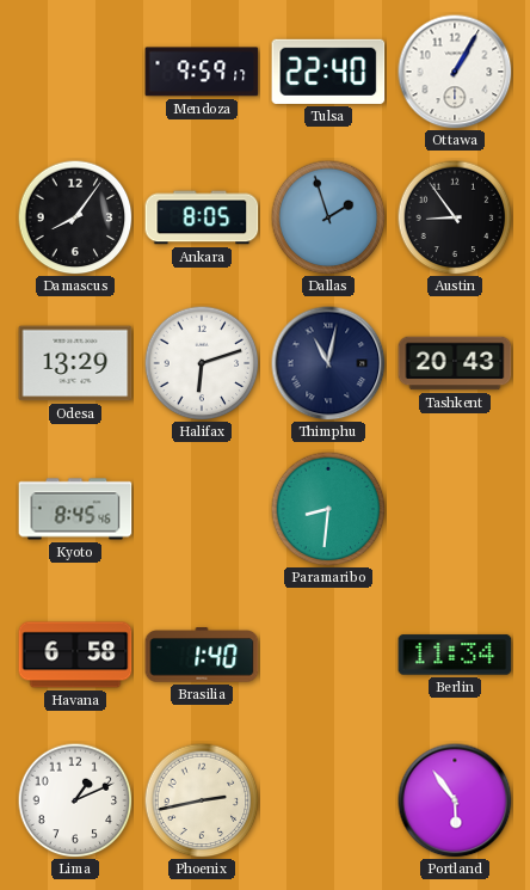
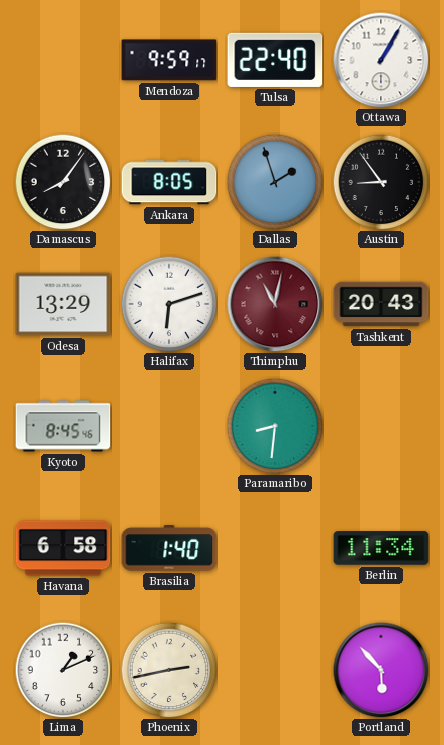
Thimphu dial: navy -> burgundy
Portland: 5:54 -> 5:53
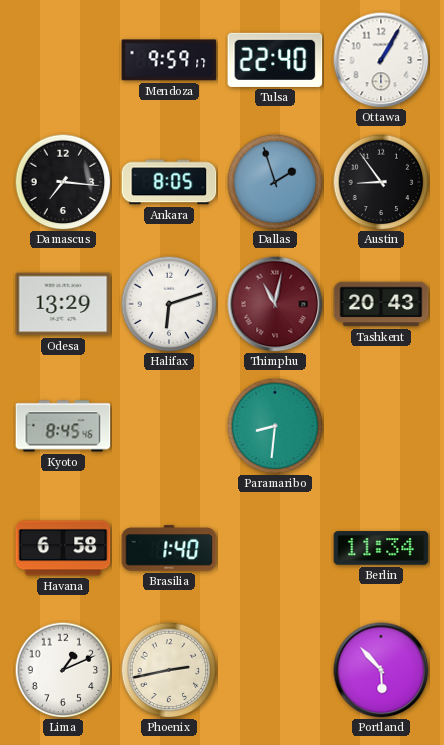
Damascus: 8:06 -> 7:16
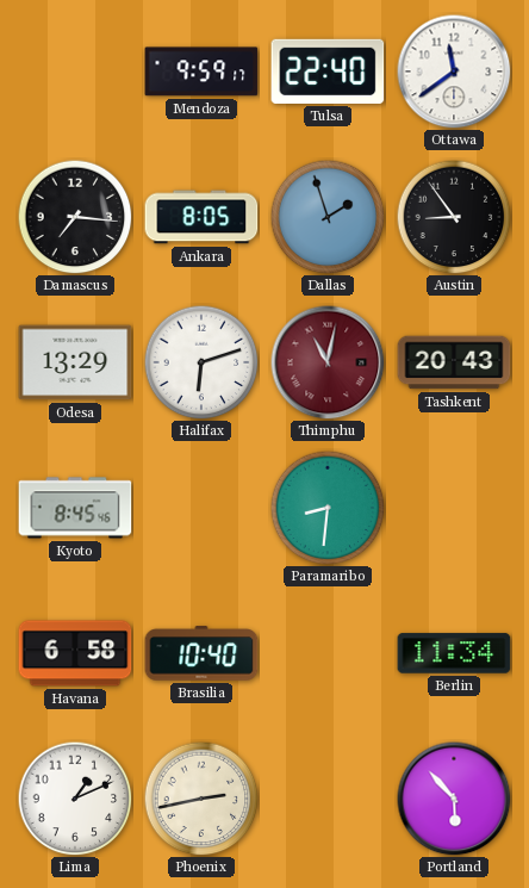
Ottawa: 1:05 -> 11:39
Brasilia: 1:40 -> 10:40
